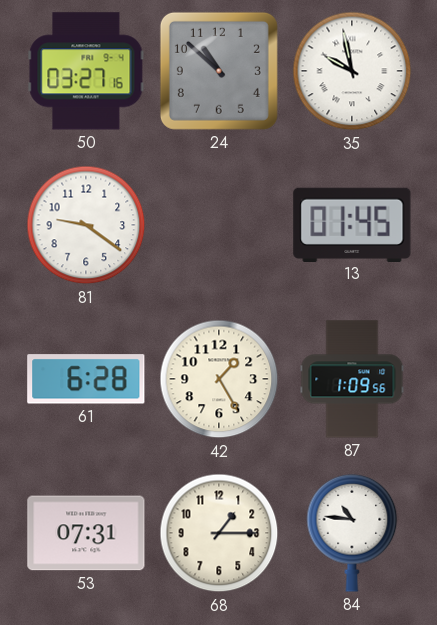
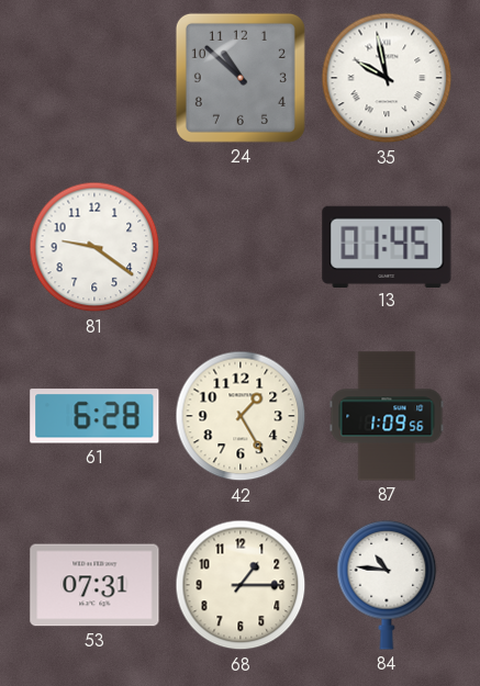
50: 03:27 -> none
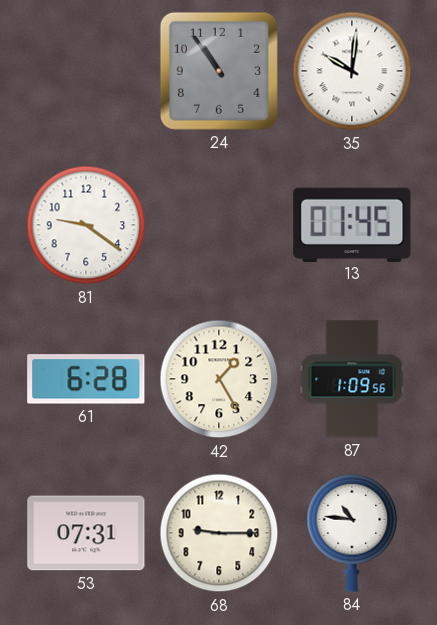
24: 10:52 -> 10:54
35: 9:58 -> 10:01
68: 1:15 -> 9:15
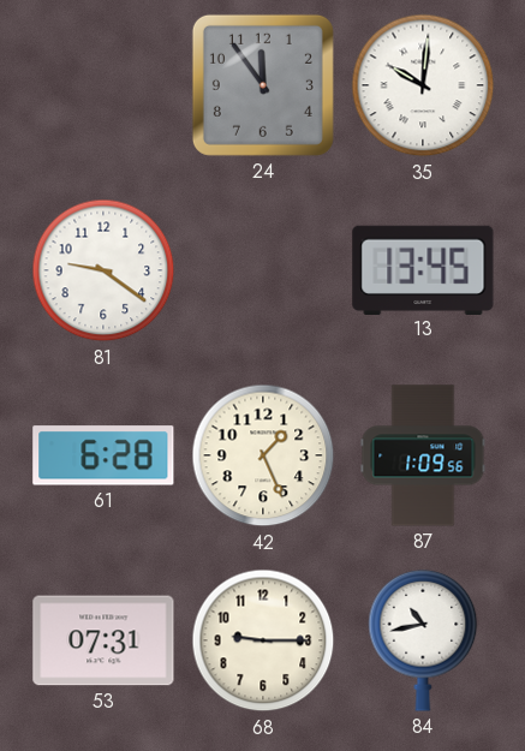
24: 10:54 -> 11:54
13: 01:45 -> 13:45
42: 1:25 -> 1:26
84: 10:46 -> 10:43
